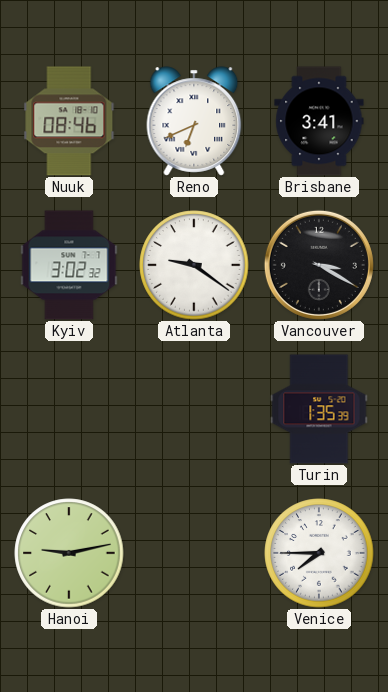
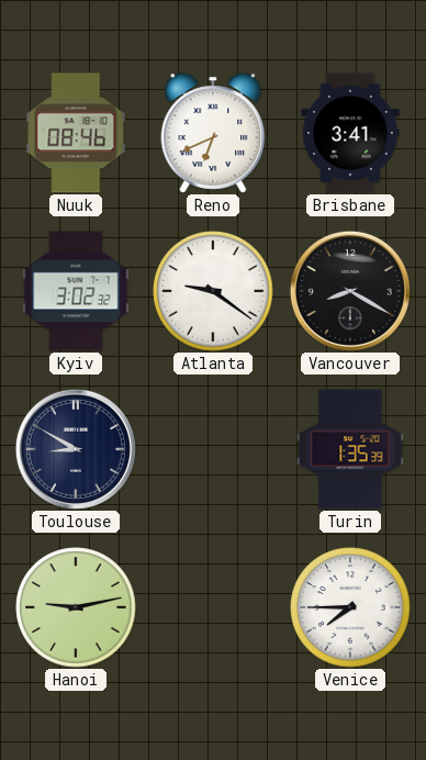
Vancouver: 3:20 -> 8:20
Toulouse: none -> 8:50
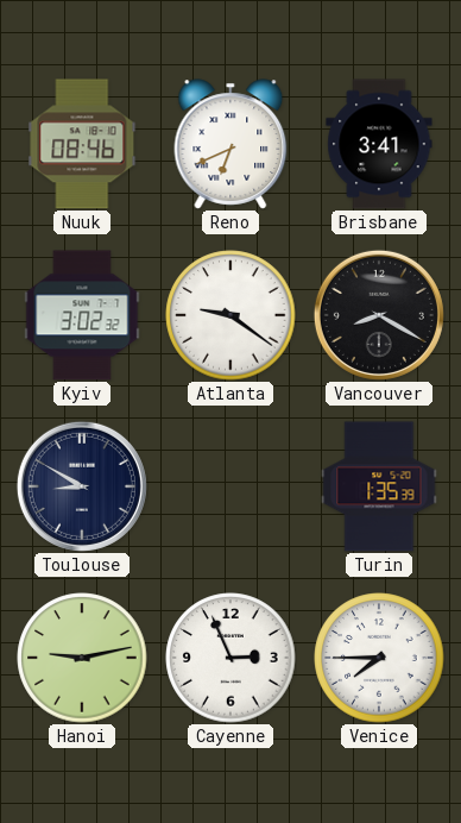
Cayenne: none -> 2:56
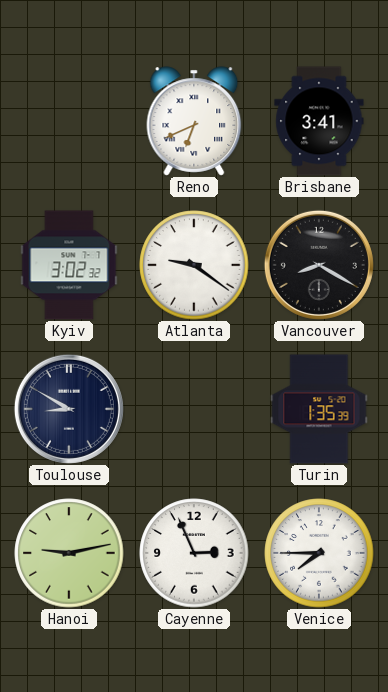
Nuuk: 08:46 -> none
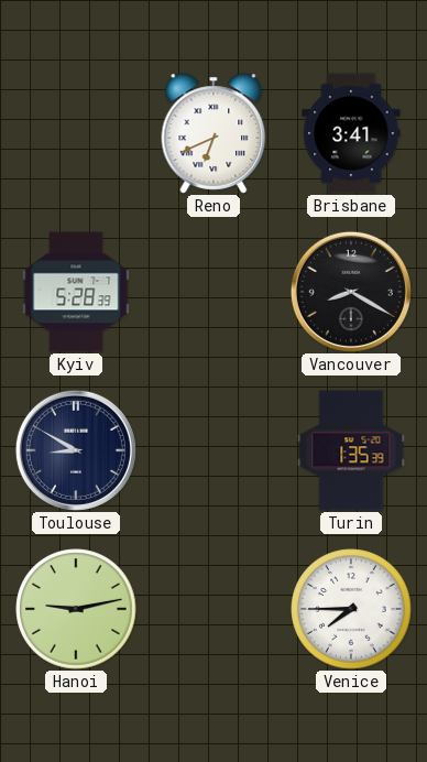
Kyiv: 3:02 -> 5:28
Atlanta: 9:21 -> none
Cayenne: 2:56 -> none
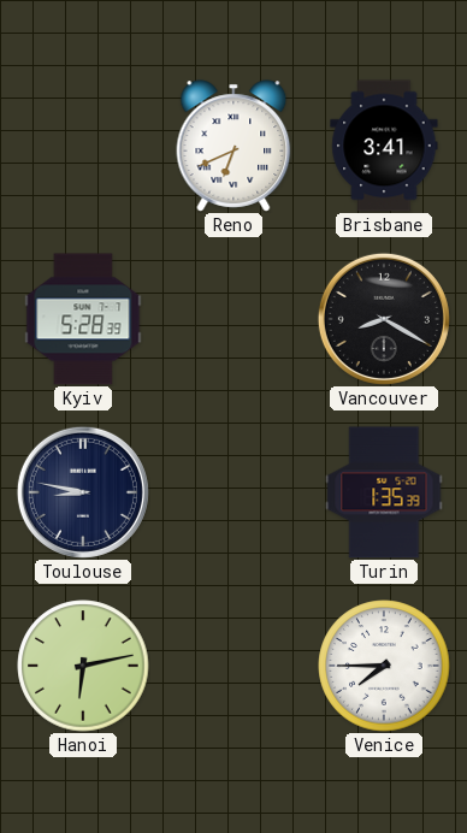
Toulouse: 8:50 -> 8:47
Hanoi: 9:13 -> 6:13
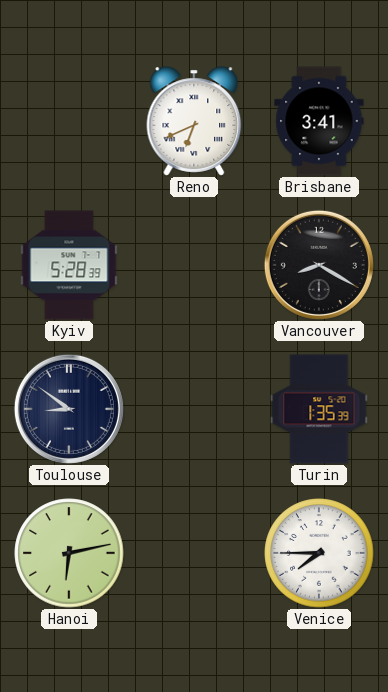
Toulouse: 8:47 -> 8:51
